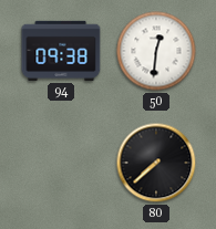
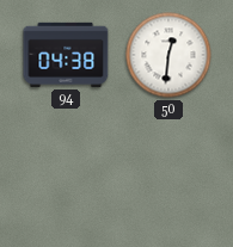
94: 09:38 -> 04:38
80: 7:38 -> none
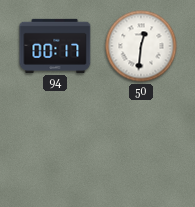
94: 04:38 -> 00:17
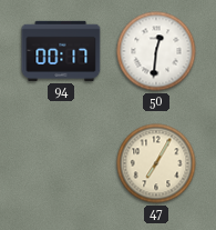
47: none -> 7:05
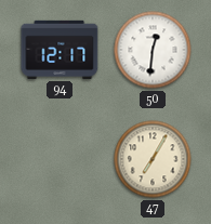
94: 00:17 -> 12:17
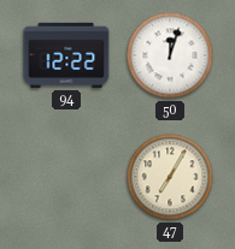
94: 12:17 -> 12:22
50: 12:31 -> 12:03
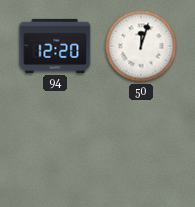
94: 12:22 -> 12:20
47: 7:05 -> none
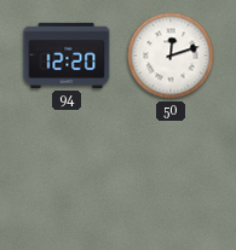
50: 12:03 -> 12:12
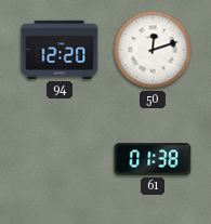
61: none -> 01:38
